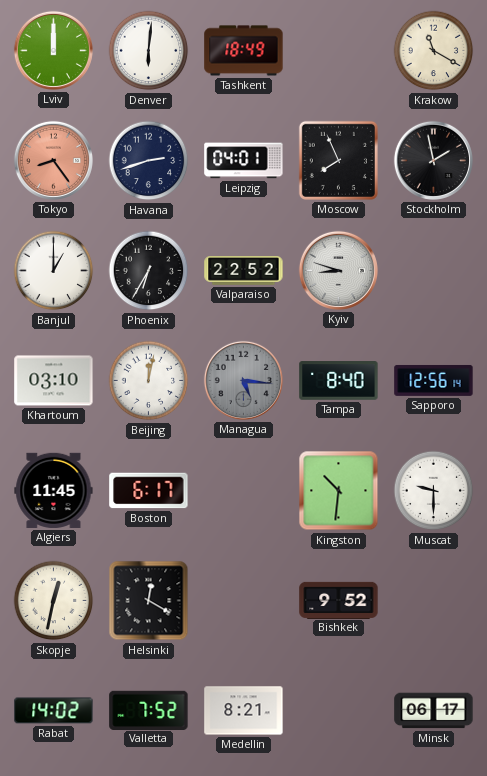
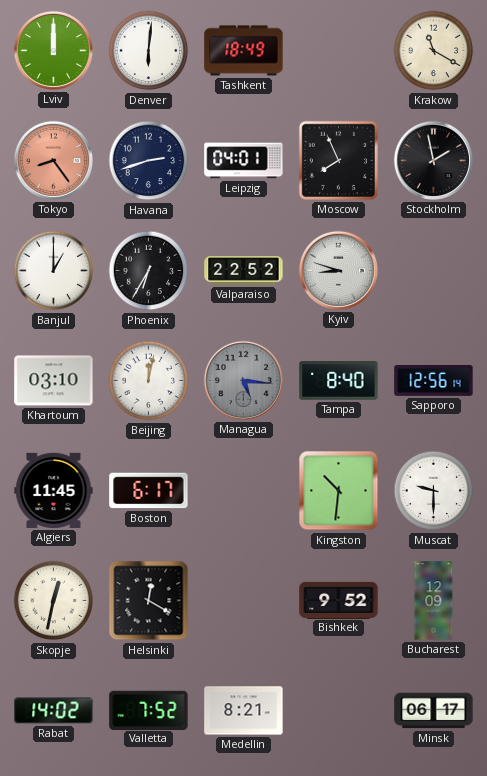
Bucharest: none -> 12:09
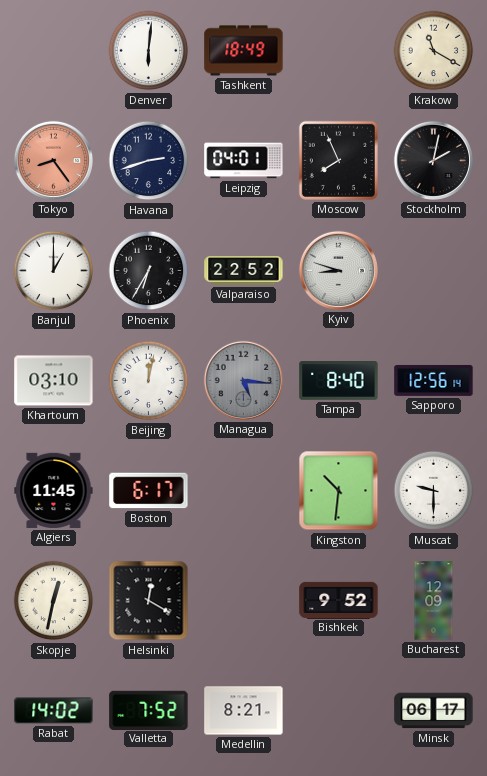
Lviv: 12:00 -> none
Stockholm: 1:58 -> 2:02
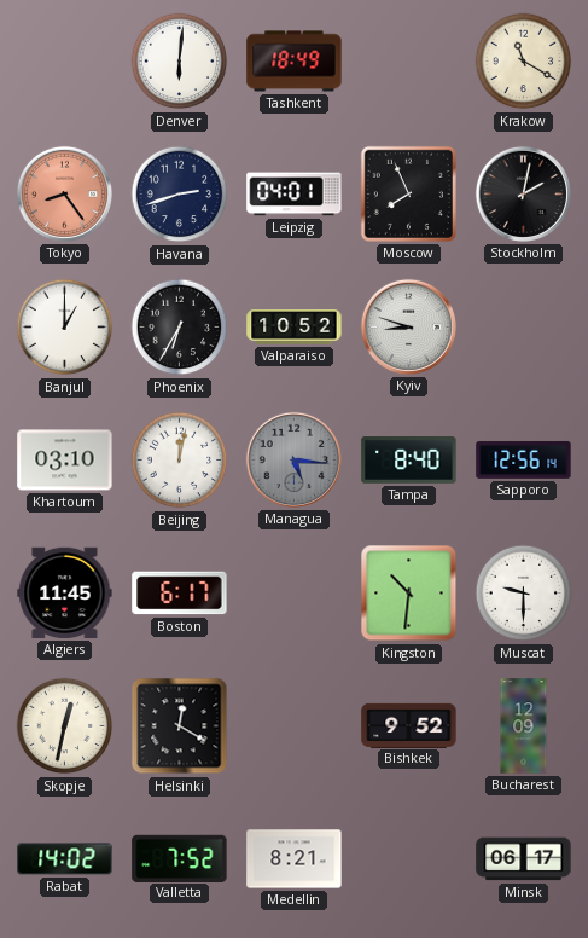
Valparaiso: 22:52 -> 10:52
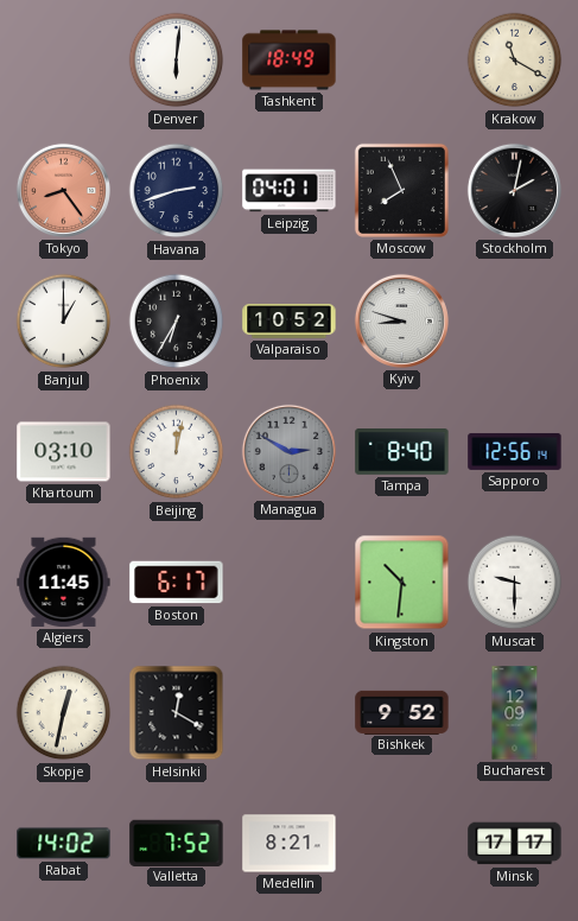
Managua: 5:16 -> 2:50
Minsk: 06:17 -> 17:17
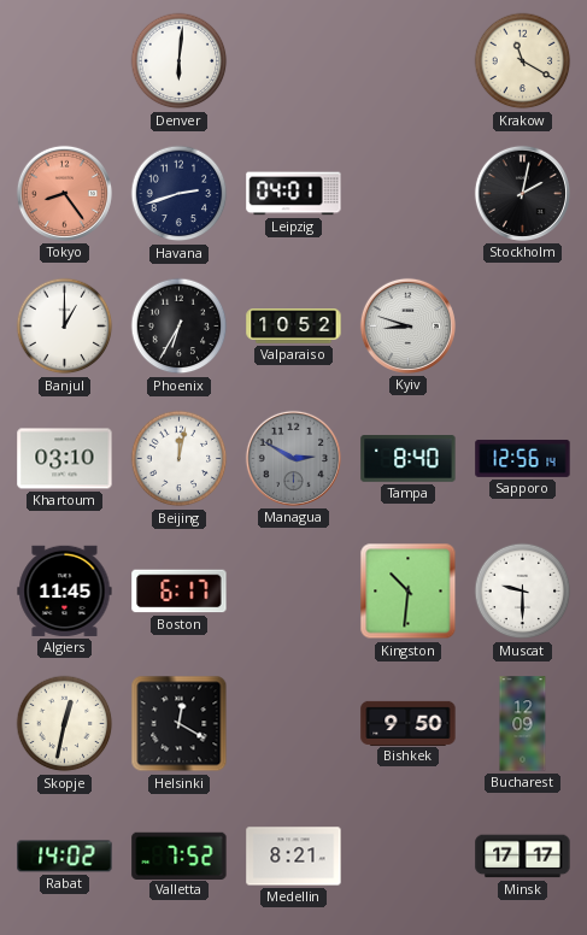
Tashkent: 18:49 -> none
Moscow: 7:56 -> none
Bishkek: 9:52 -> 9:50
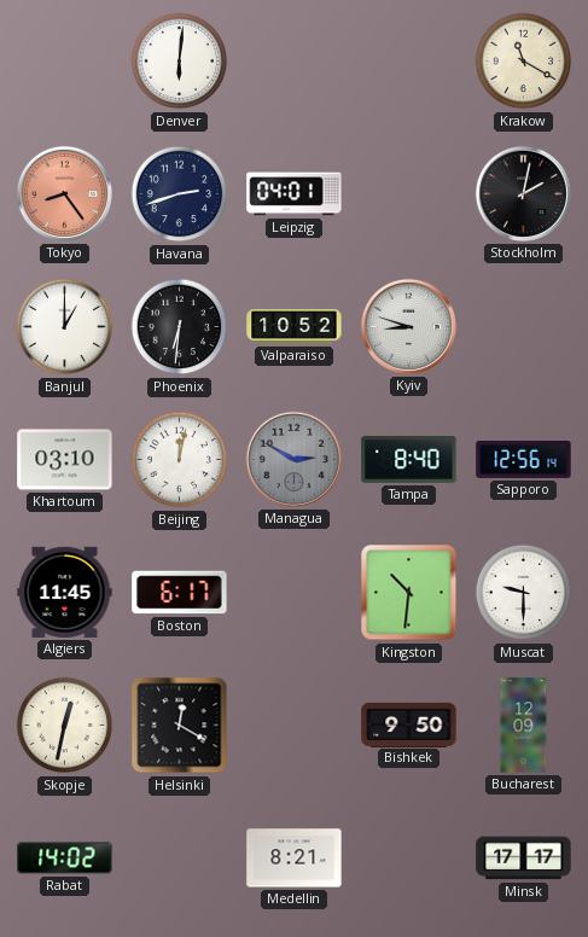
Phoenix: 6:35 -> 6:31
Valletta: 7:52 -> none
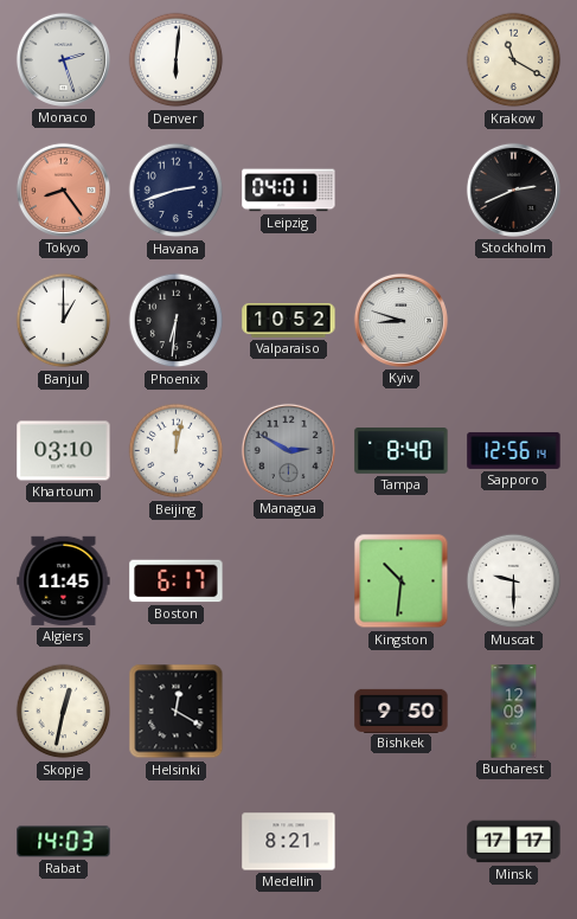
Monaco: none -> 2:27
Stockholm: 2:02 -> 2:41
Rabat: 14:02 -> 14:03
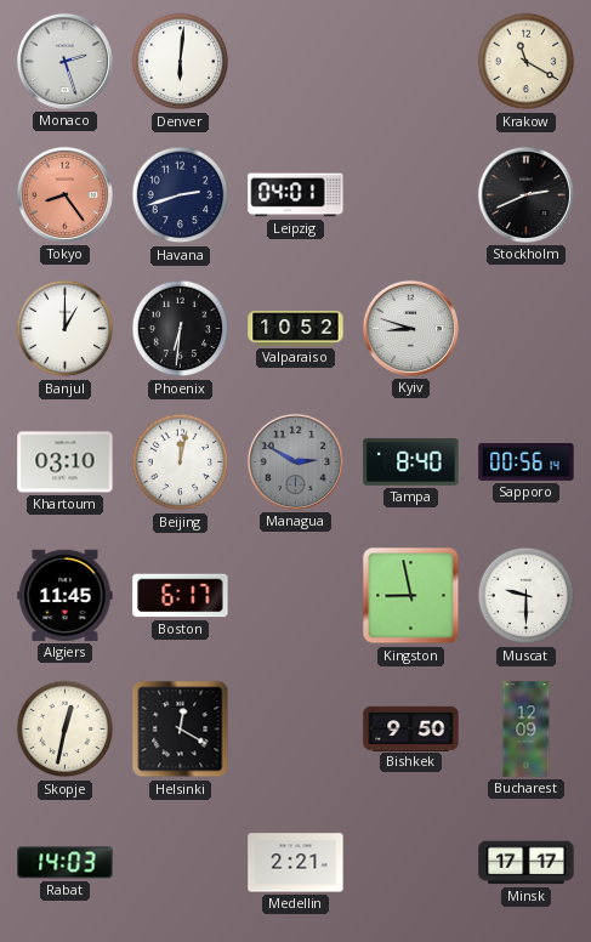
Sapporo: 12:56 -> 00:56
Kingston: 10:31 -> 8:58
Medellin: 8:21 -> 2:21
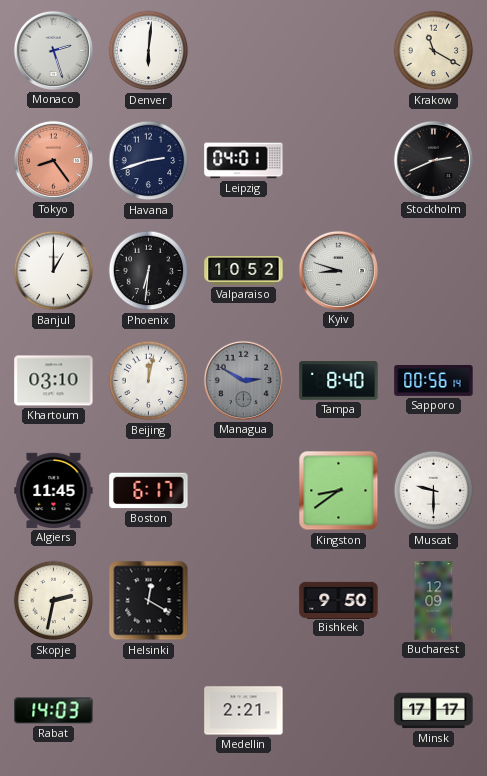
Kingston: 8:58 -> 8:39
Skopje: 12:32 -> 2:32
